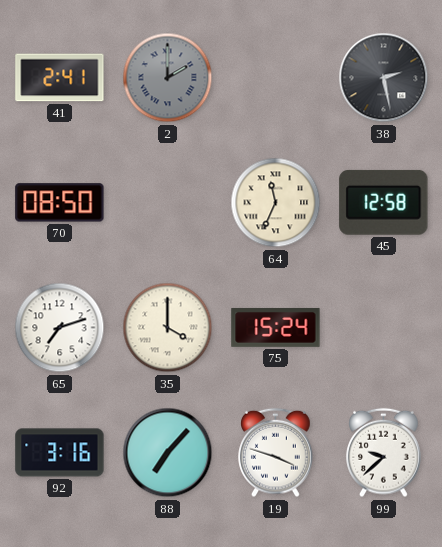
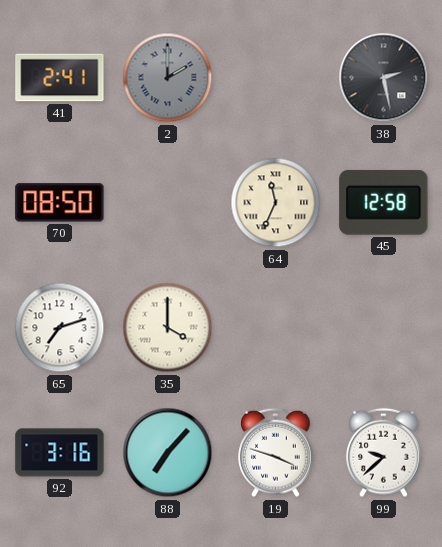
75: 15:24 -> none
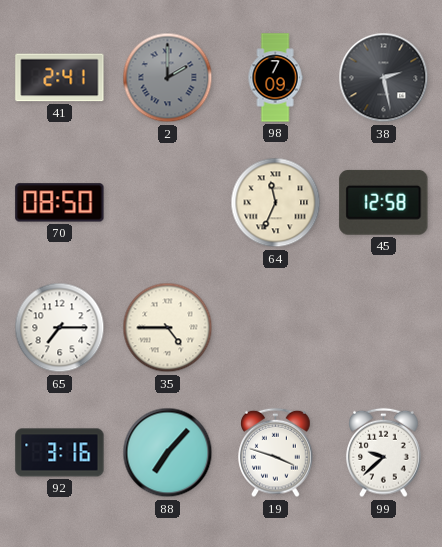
98: none -> 7:09
65: 7:12 -> 7:15
35: 4:00 -> 4:45
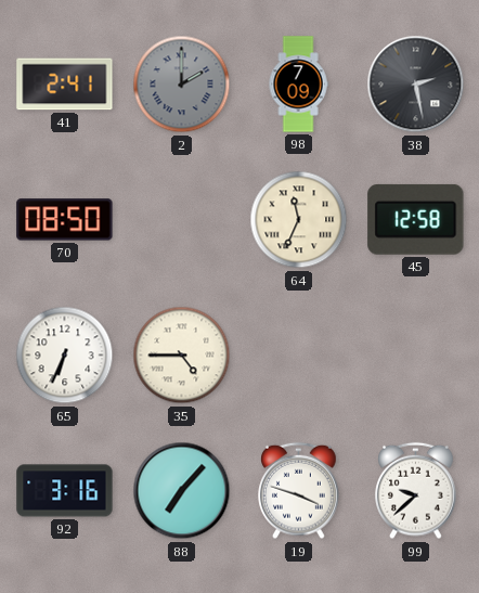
65: 7:15 -> 6:34
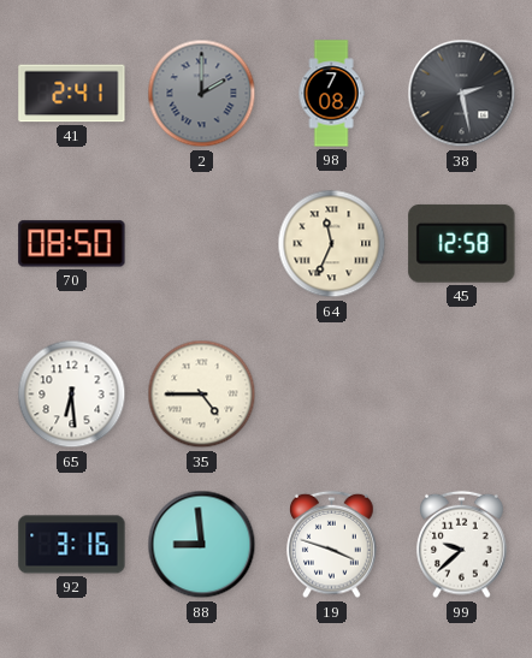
98: 7:09 -> 7:08
65: 6:34 -> 6:29
88: 7:07 -> 8:59
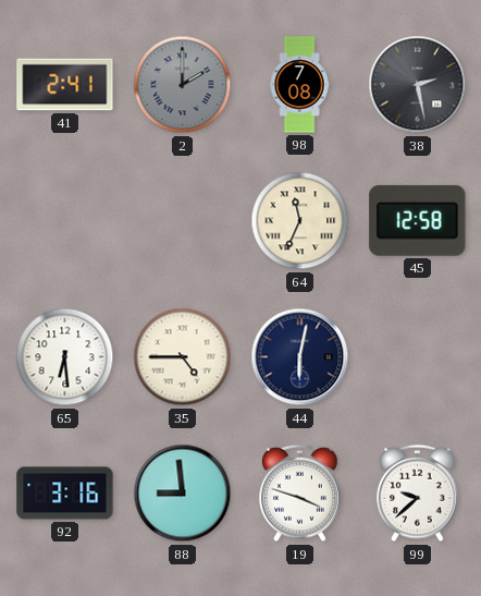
70: 08:50 -> none
44: none -> 6:02
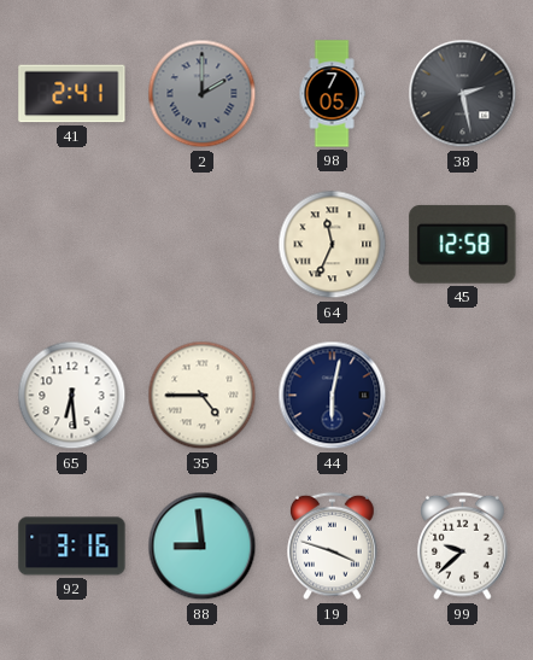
98: 7:08 -> 7:05
